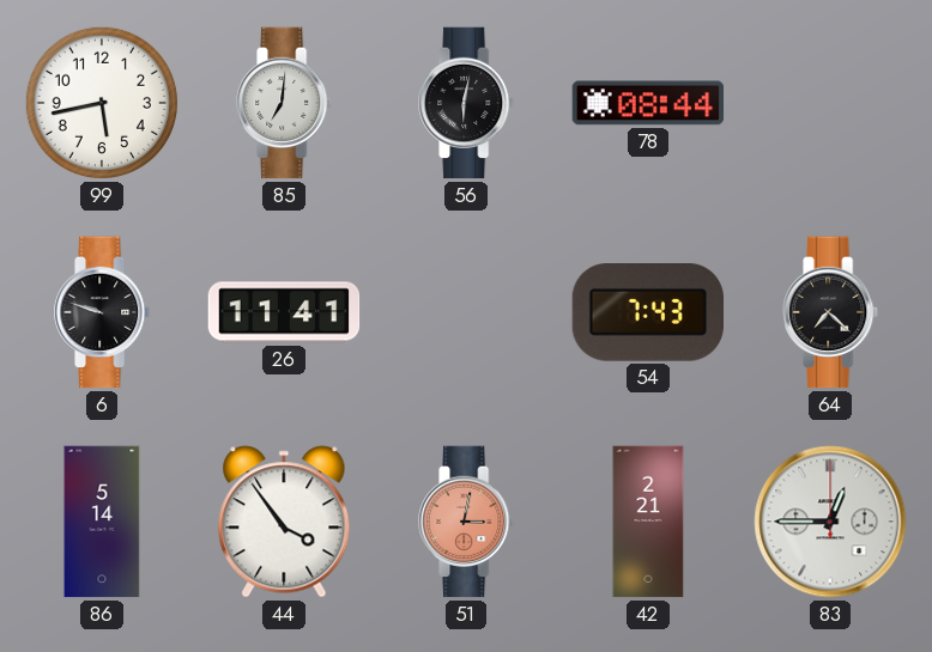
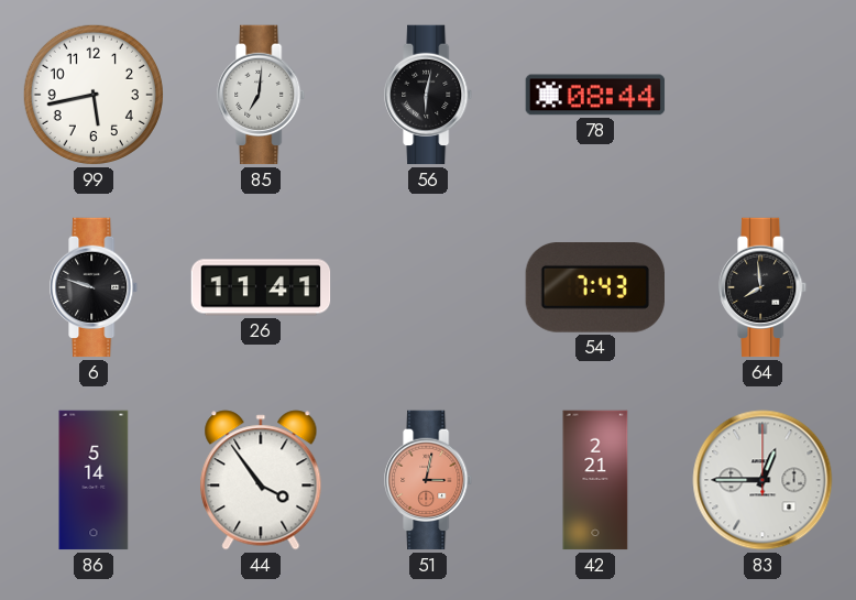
64: 7:22 -> 7:59
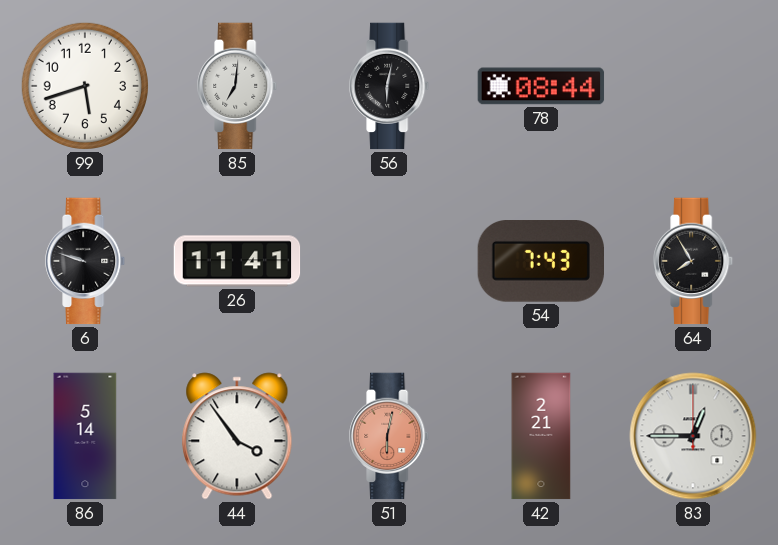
99: 5:43 -> 5:42
64: 7:59 -> 7:55
51: 3:02 -> 6:02
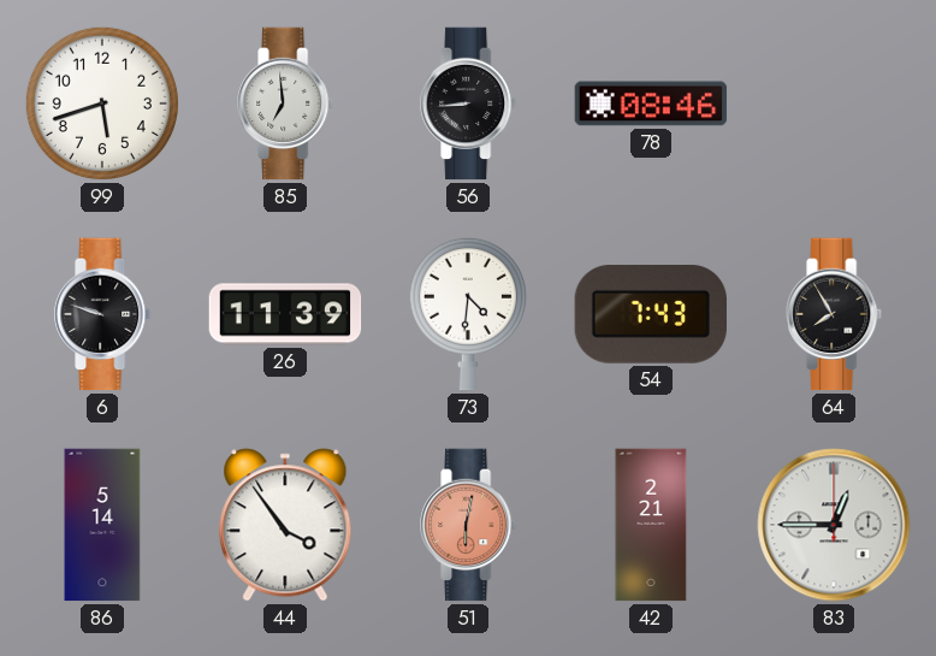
85: 7:01 -> 6:59
56: 6:02 -> 8:44
78: 08:44 -> 08:46
26: 11:41 -> 11:39
73: none -> 4:31
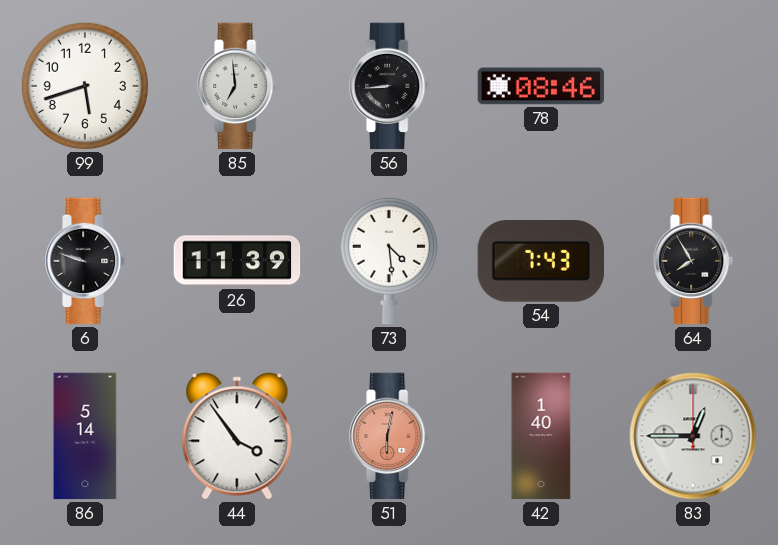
73: 4:31 -> 4:29
42: 2:21 -> 1:40
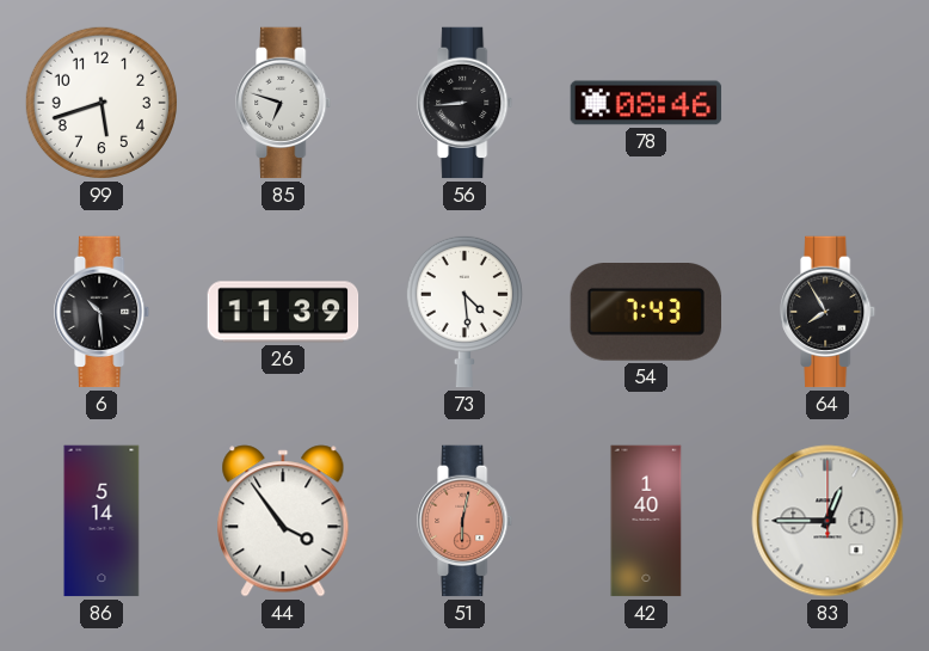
85: 6:59 -> 6:48
6: 9:48 -> 10:29
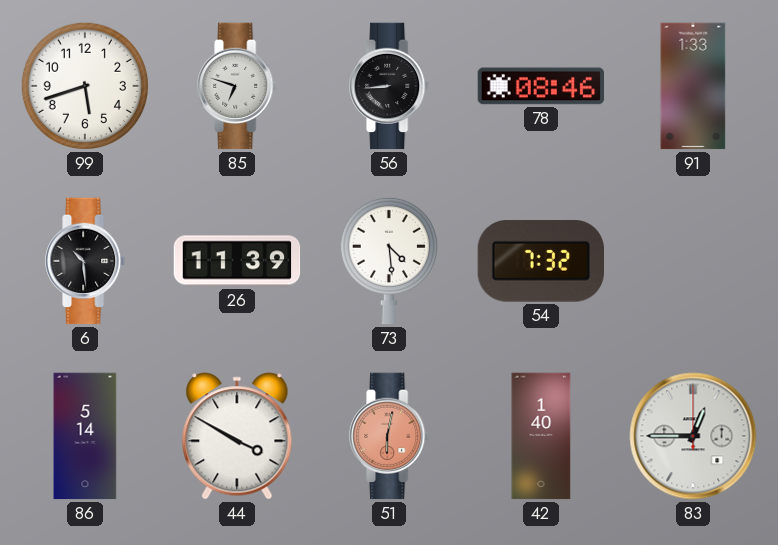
91: none -> 1:33
54: 7:43 -> 7:32
64: 7:55 -> none
44: 3:54 -> 3:50
